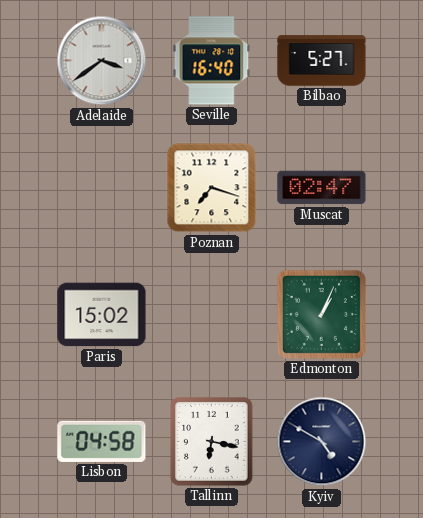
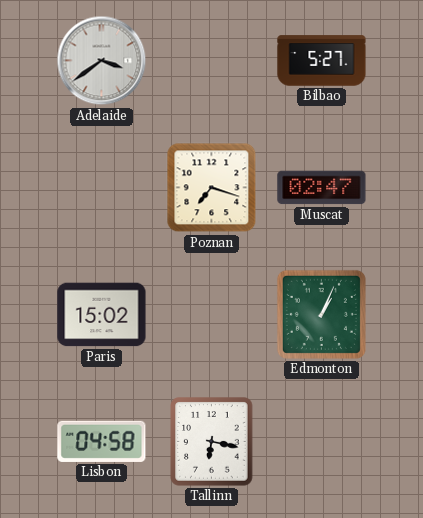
Seville: 16:40 -> none
Kyiv: 4:50 -> none
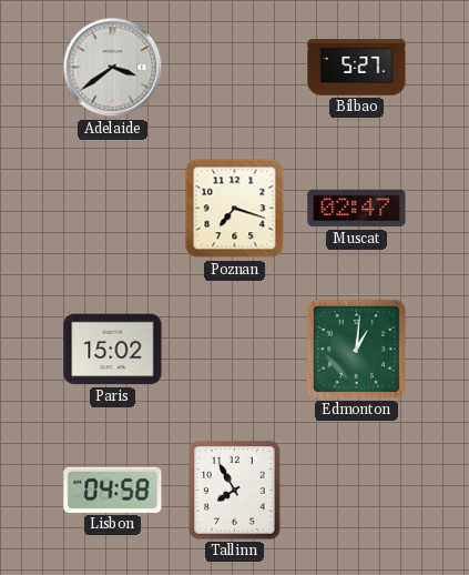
Edmonton: 1:04 -> 1:01
Tallinn: 6:17 -> 7:55
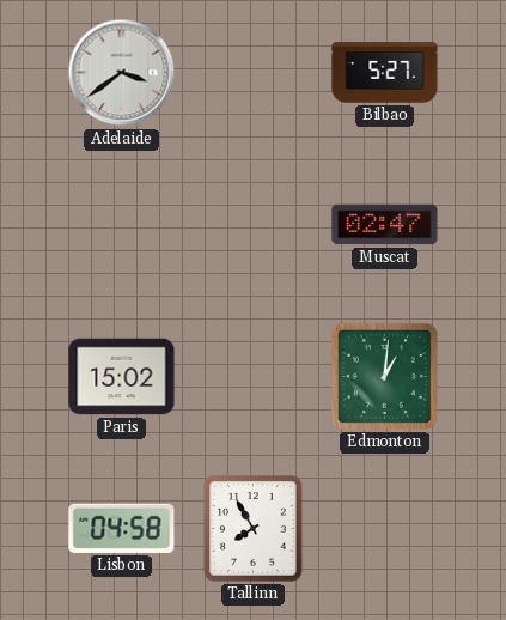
Poznan: 7:18 -> none
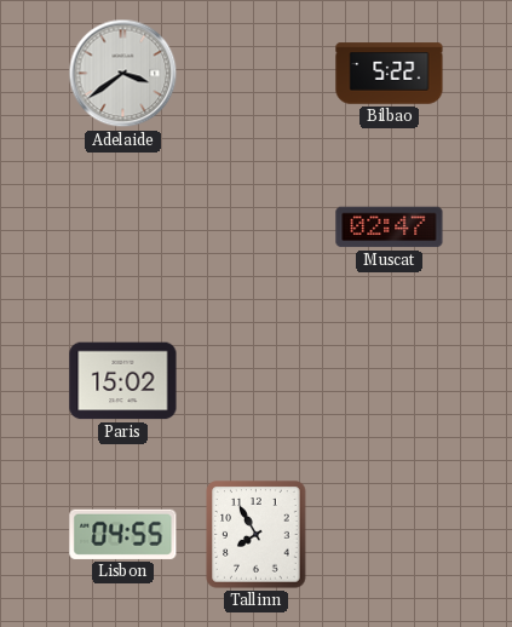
Bilbao: 5:27 -> 5:22
Edmonton: 1:01 -> none
Lisbon: 04:58 -> 04:55
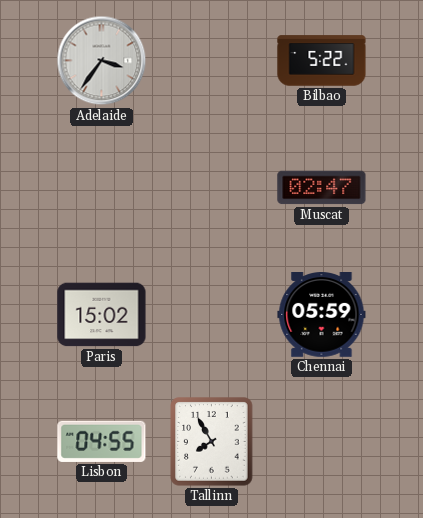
Adelaide: 3:39 -> 3:36
Chennai: none -> 05:59
